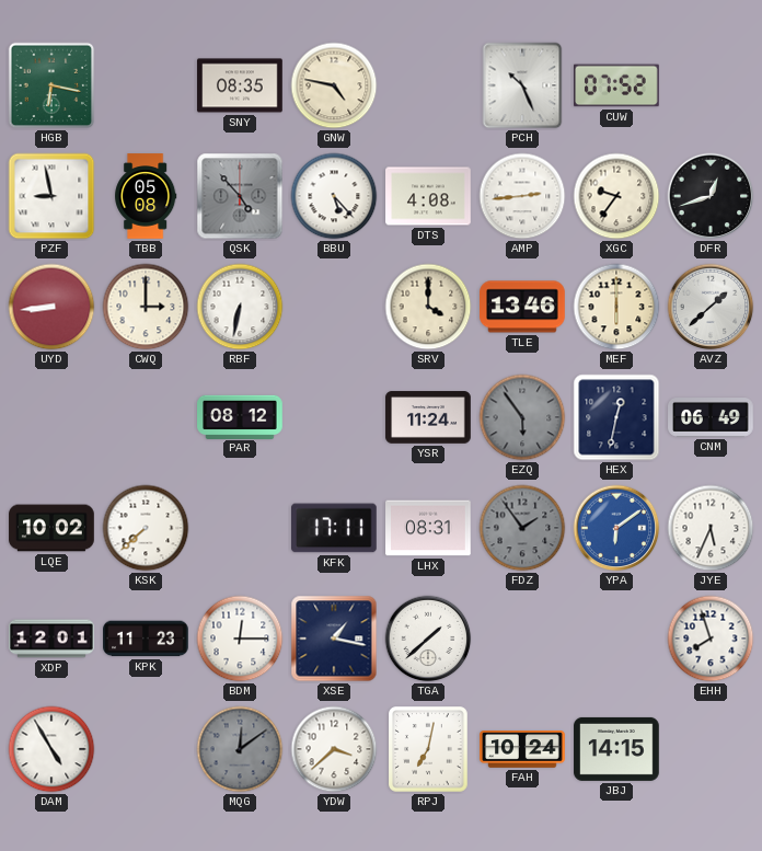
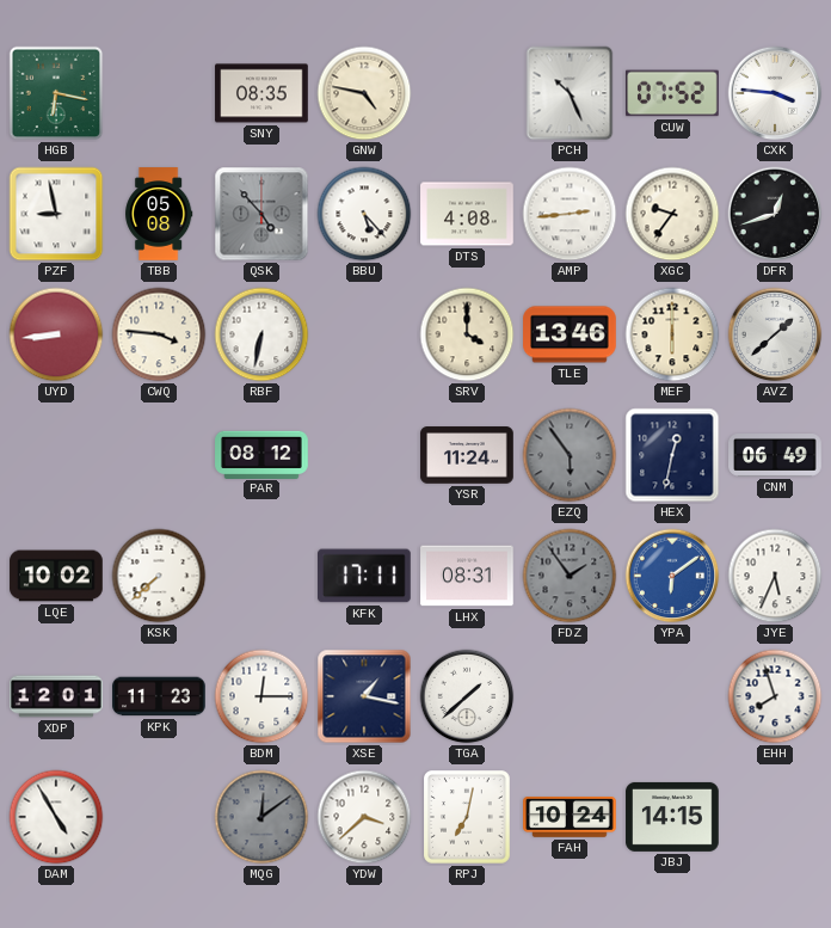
CXK: none -> 3:46
CWQ: 3:00 -> 3:46
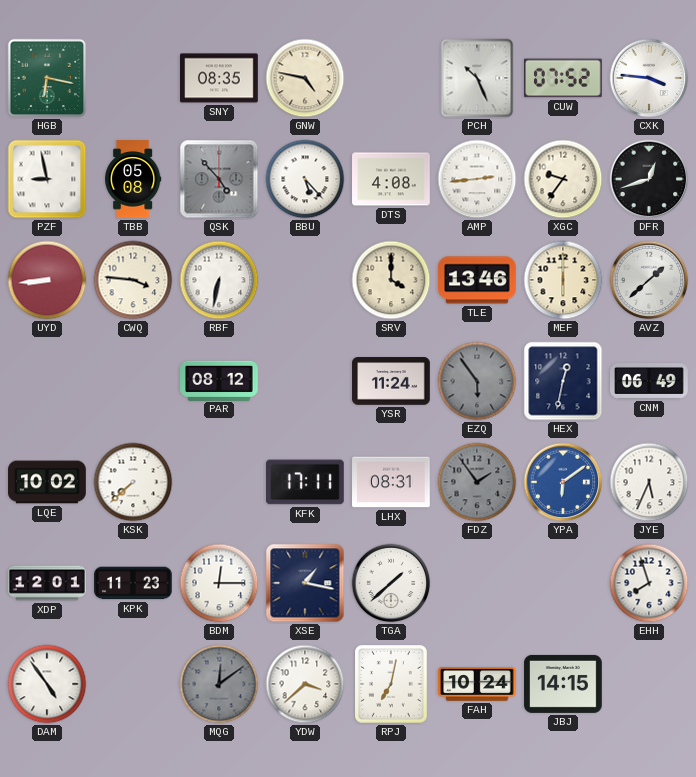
DAM: 4:55 -> 4:54
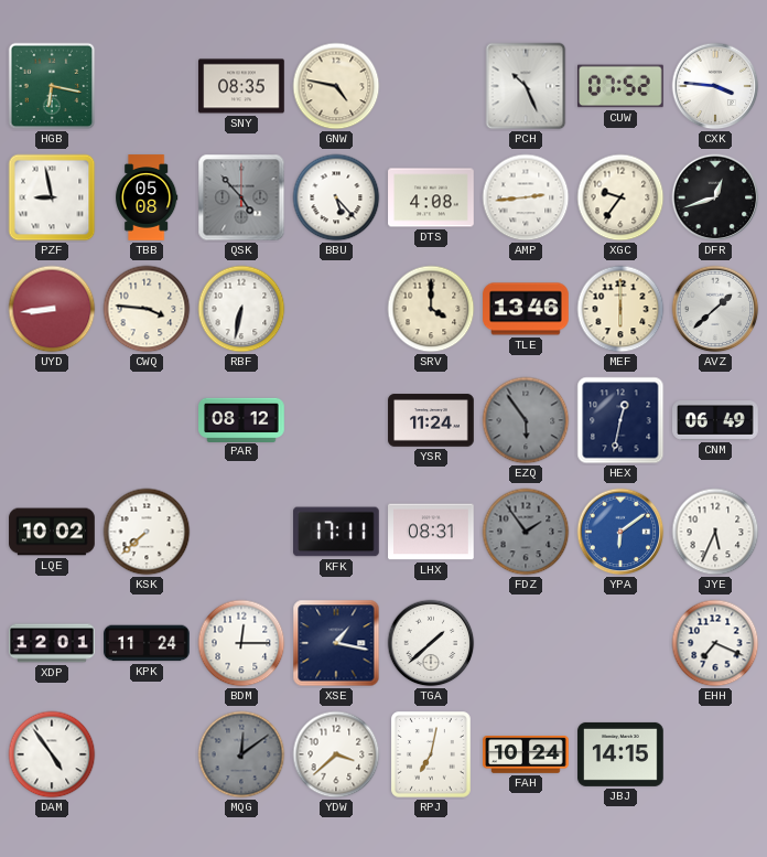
KPK: 11:23 -> 11:24
EHH: 7:57 -> 7:19
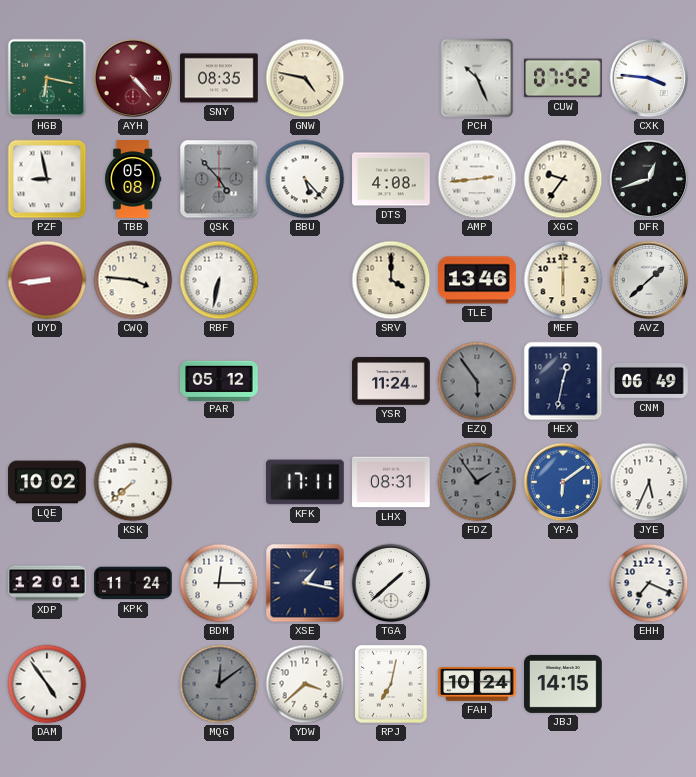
AYH: none -> 4:23
PAR: 08:12 -> 05:12
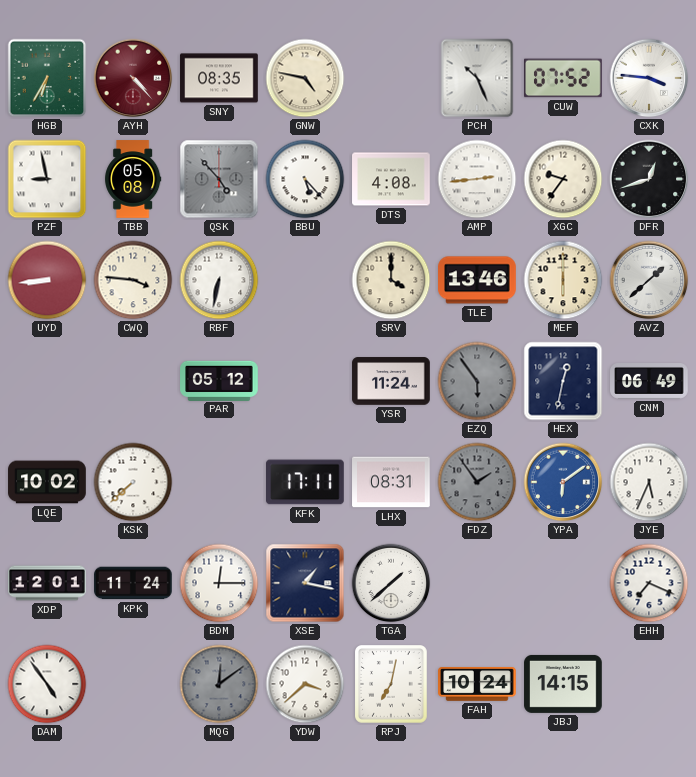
HGB: 6:17 -> 6:35
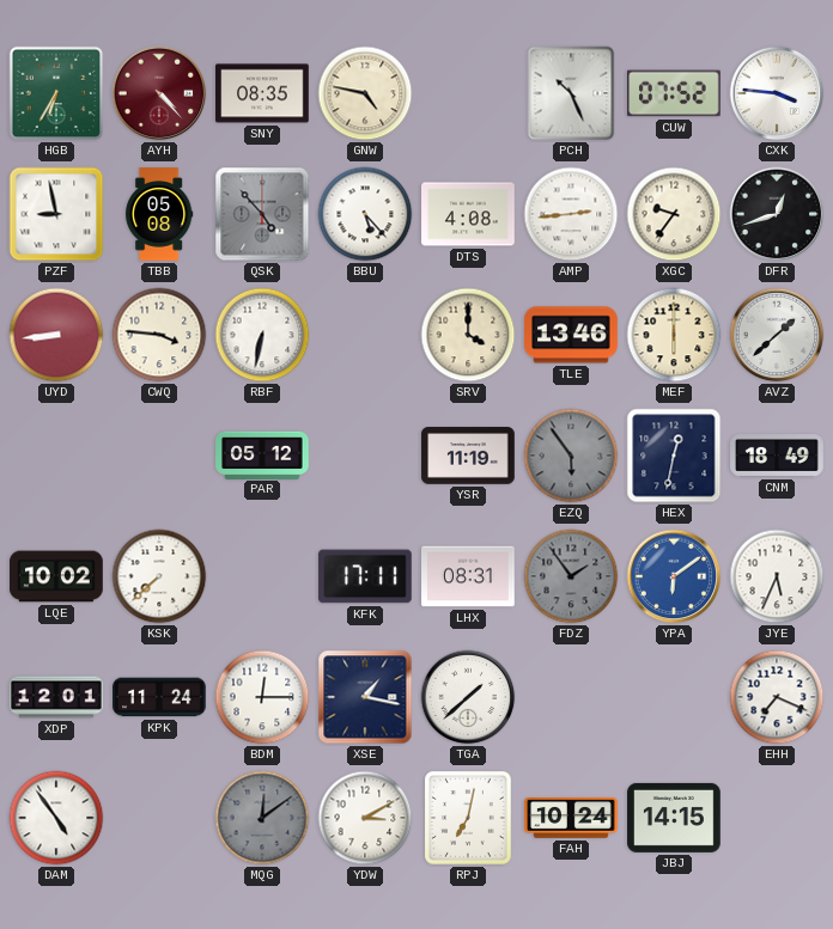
YSR: 11:24 -> 11:19
CNM: 06:49 -> 18:49
YDW: 3:38 -> 3:10
